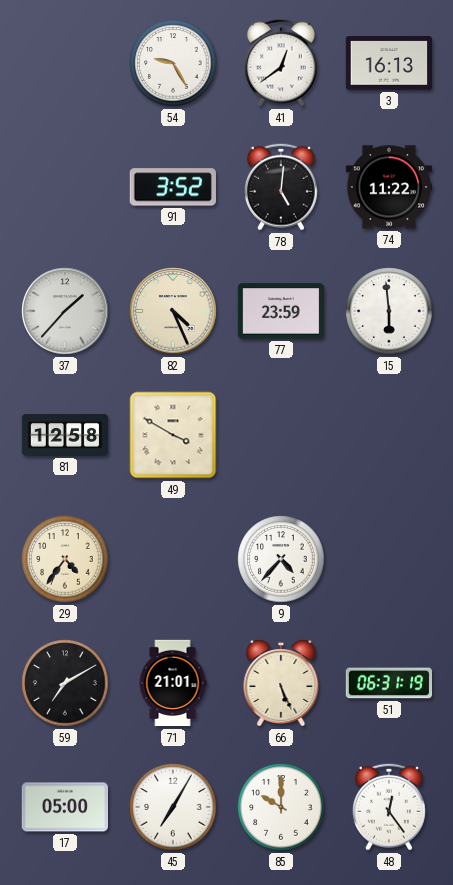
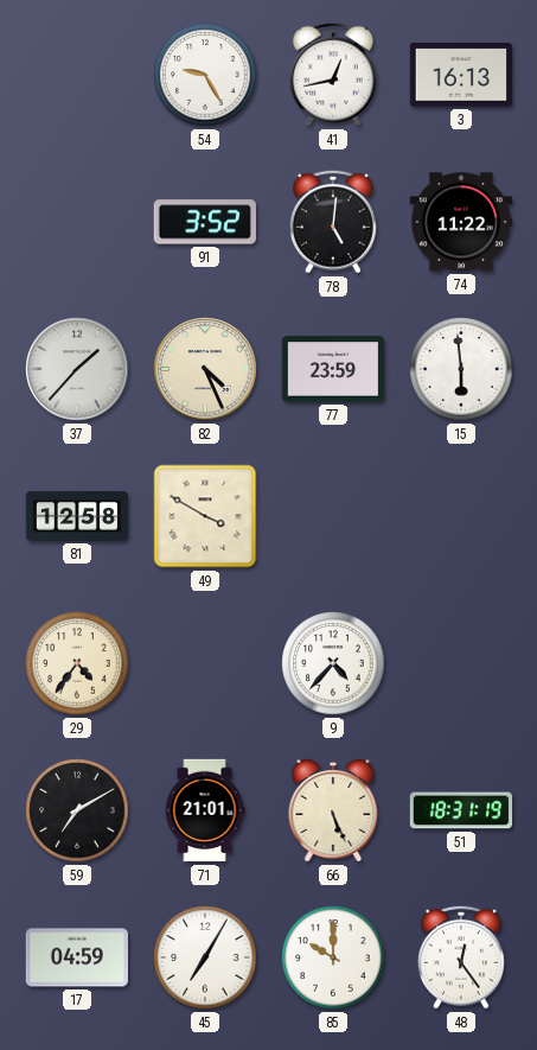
41: 12:39 -> 12:43
51: 06:31 -> 18:31
17: 05:00 -> 04:59
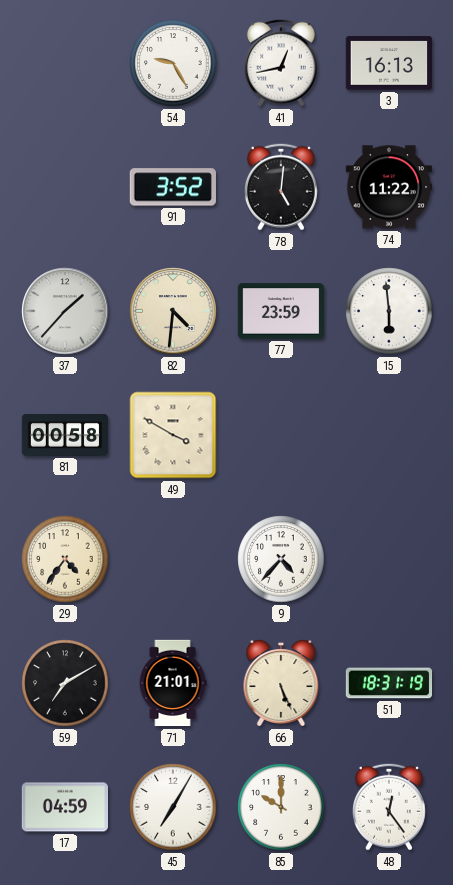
82: 4:26 -> 4:31
81: 12:58 -> 00:58
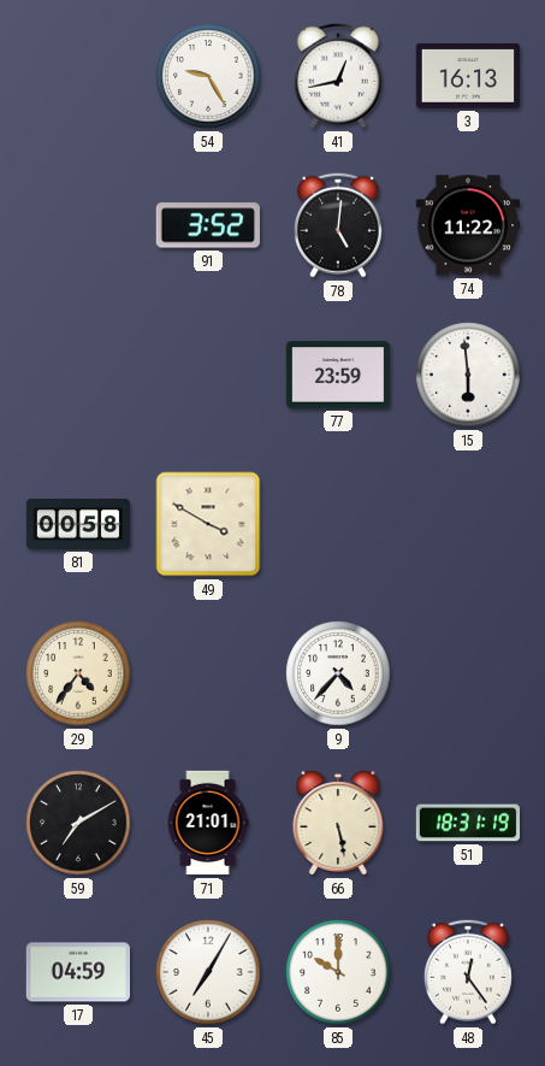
37: 1:37 -> none
82: 4:31 -> none
66: 5:26 -> 5:28
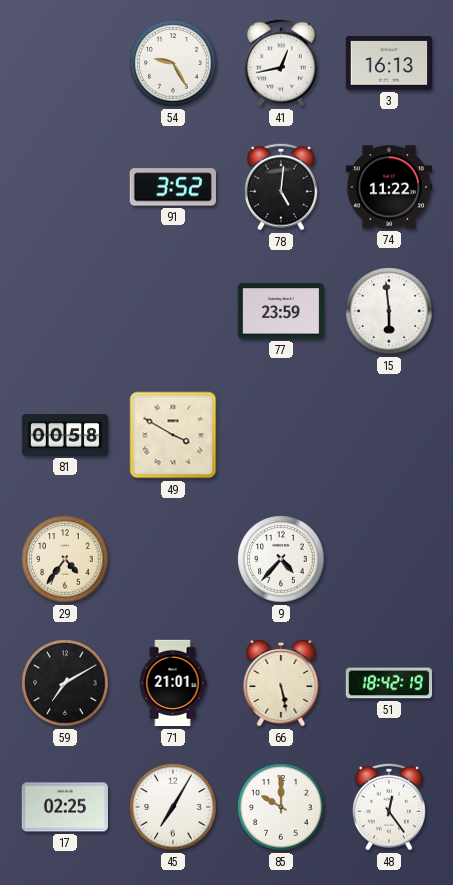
51: 18:31 -> 18:42
17: 04:59 -> 02:25
